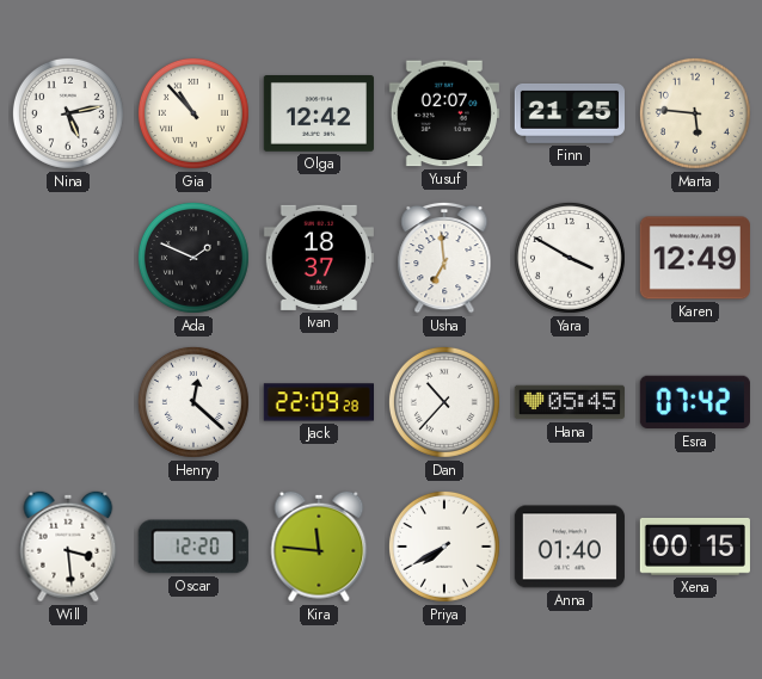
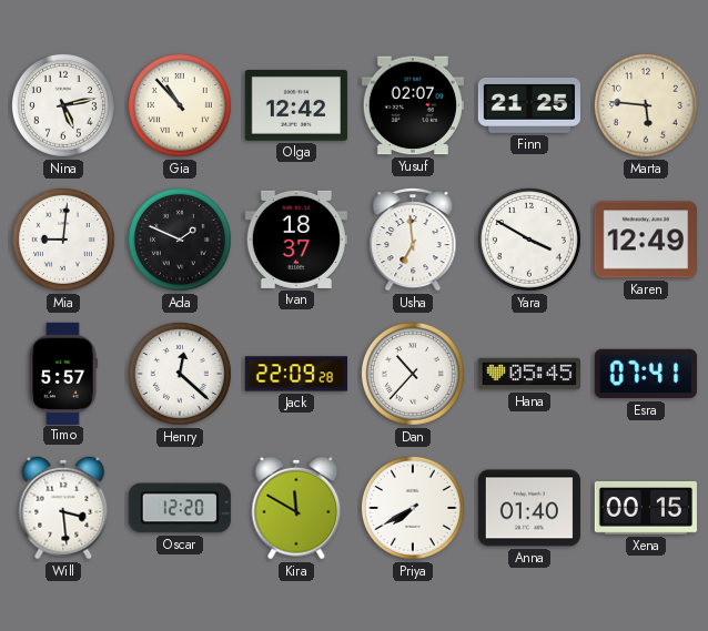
Mia: none -> 9:01
Timo: none -> 5:57
Esra: 07:42 -> 07:41
Kira: 11:46 -> 11:50
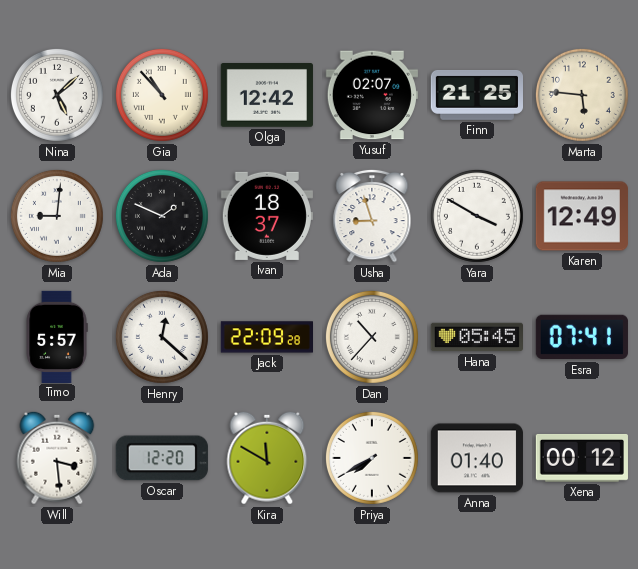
Nina: 5:13 -> 5:08
Usha: 6:59 -> 8:57
Xena: 00:15 -> 00:12
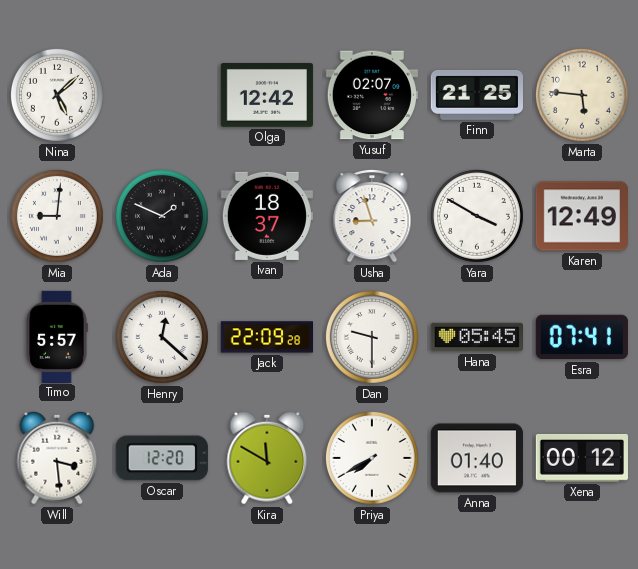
Gia: 10:53 -> none
Dan: 10:37 -> 9:30
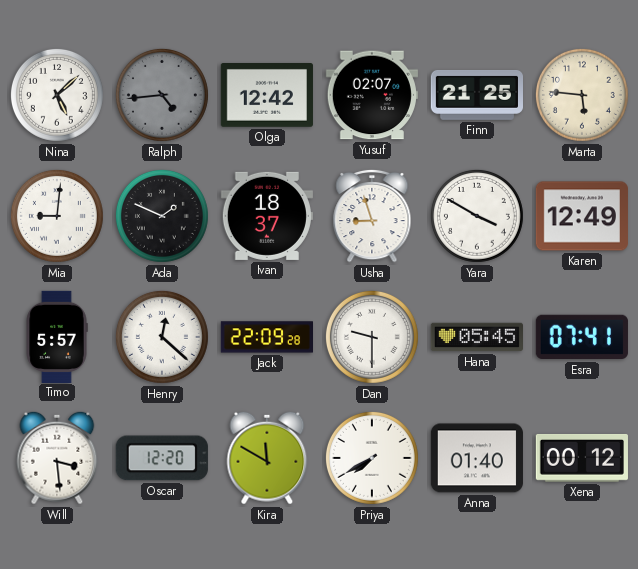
Ralph: none -> 4:44
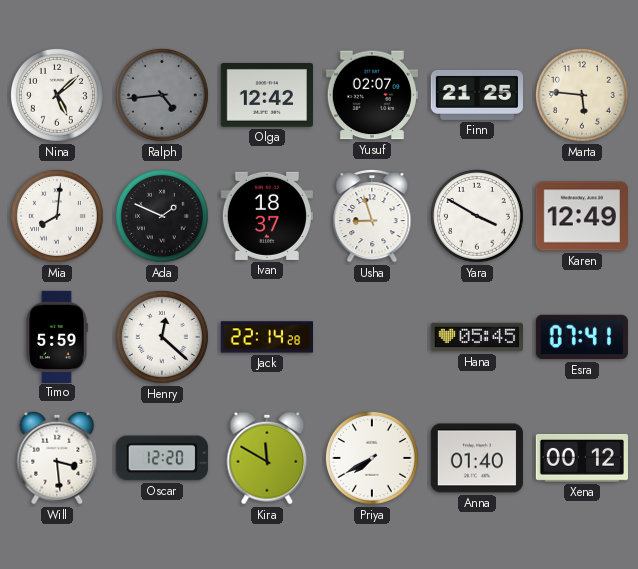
Mia: 9:01 -> 8:01
Timo: 5:57 -> 5:59
Jack: 22:09 -> 22:14
Dan: 9:30 -> none
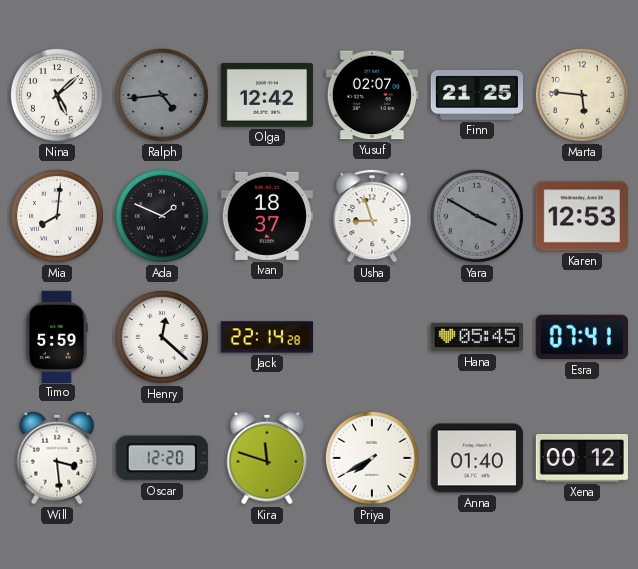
Yara dial: white -> grey
Karen: 12:49 -> 12:53
Kira: 11:50 -> 11:48
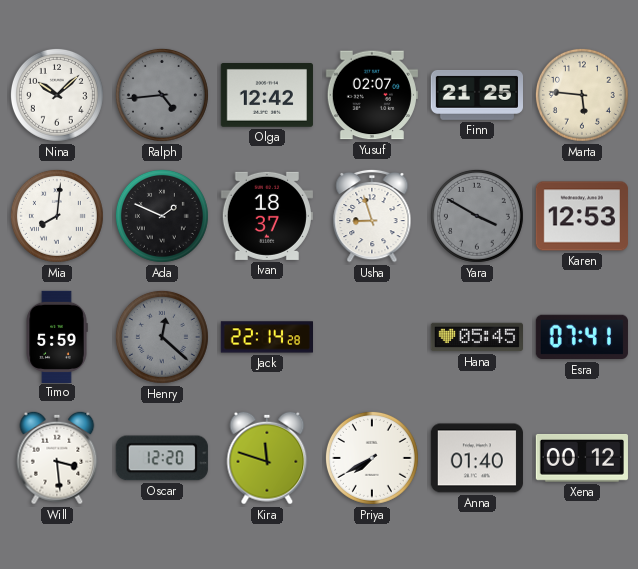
Nina: 5:08 -> 10:08
Henry dial: white -> grey
